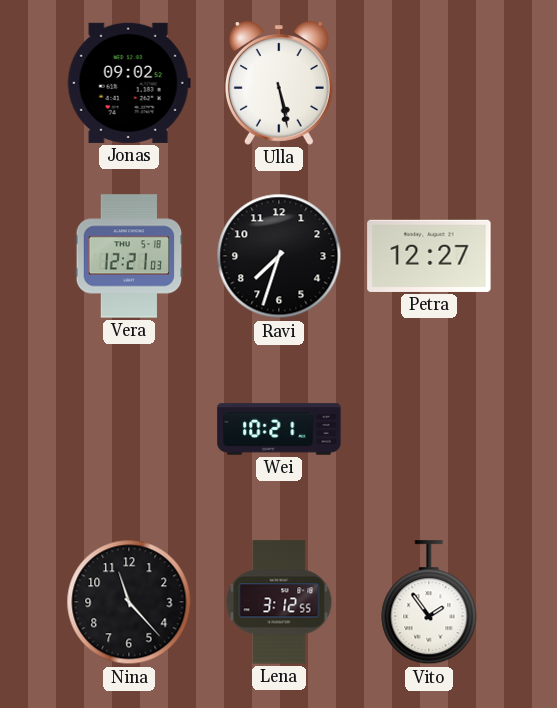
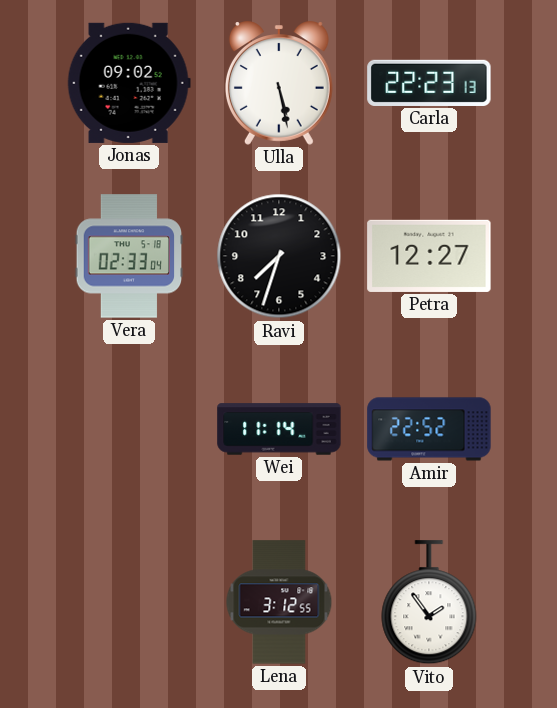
Carla: none -> 22:23
Vera: 12:21 -> 02:33
Wei: 10:21 -> 11:14
Amir: none -> 22:52
Nina: 11:23 -> none
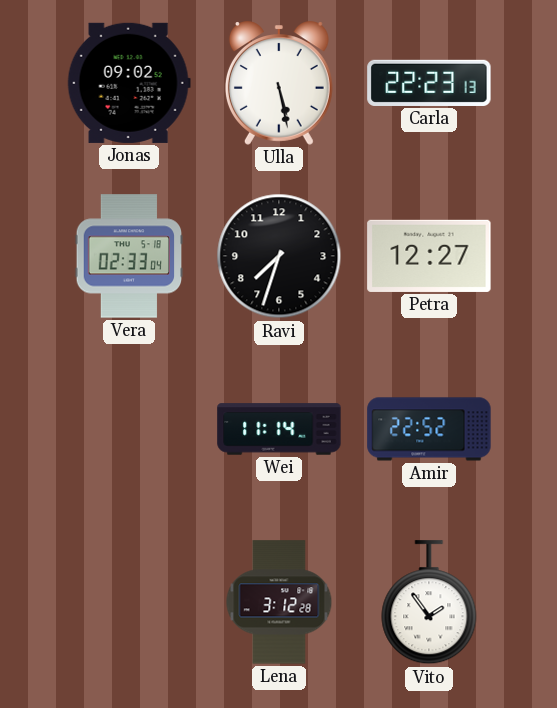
Lena: 3:12:55 -> 3:12:28
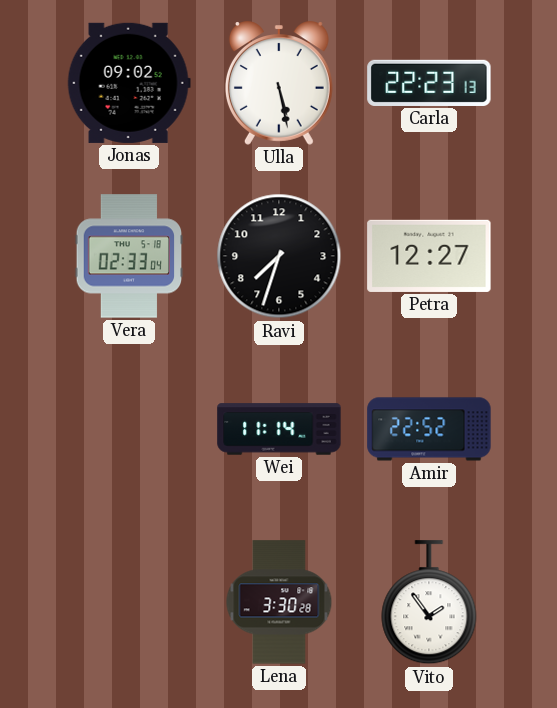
Lena: 3:12 -> 3:30
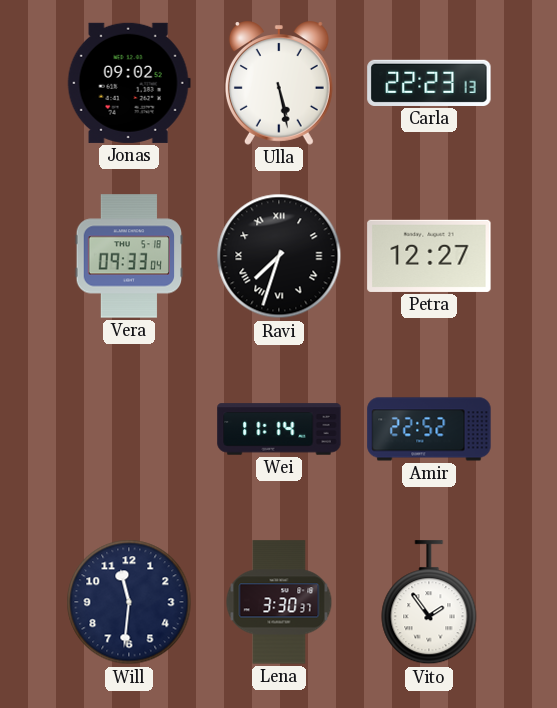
Vera: 02:33 -> 09:33
Ravi numerals: Arabic -> Roman
Will: none -> 11:31
Lena: 3:30:28 -> 3:30:37
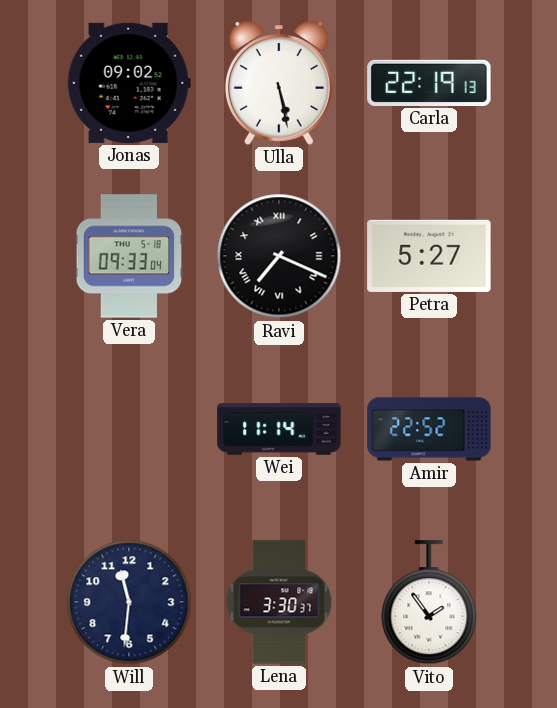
Carla: 22:23 -> 22:19
Ravi: 7:33 -> 7:19
Petra: 12:27 -> 5:27
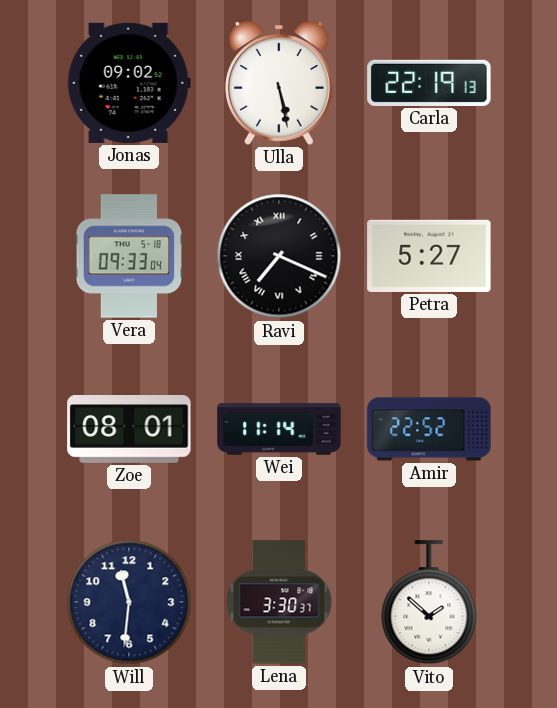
Zoe: none -> 08:01
Vito: 1:54 -> 1:52
